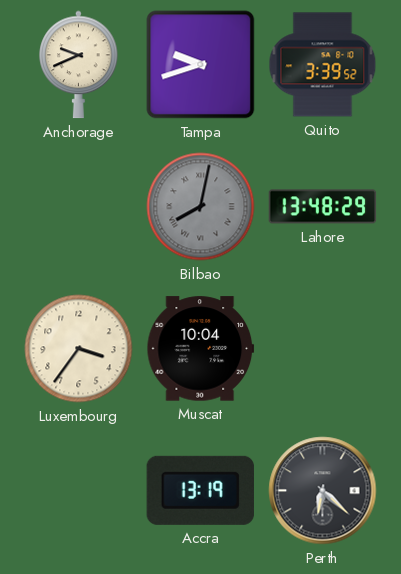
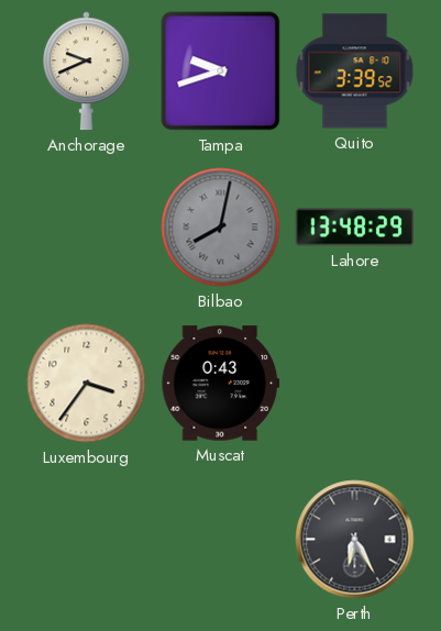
Muscat: 10:04 -> 0:43
Accra: 13:19 -> none
Perth: 6:22 -> 6:25
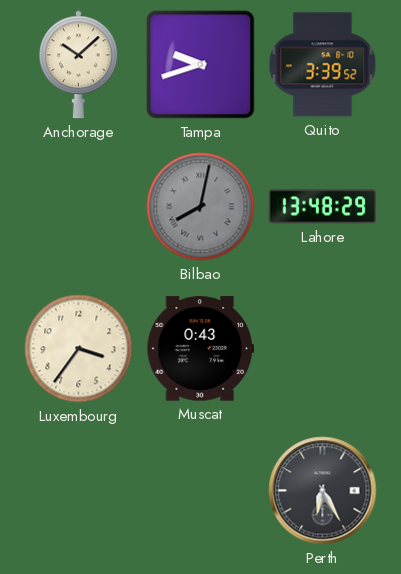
Anchorage: 9:41 -> 10:08
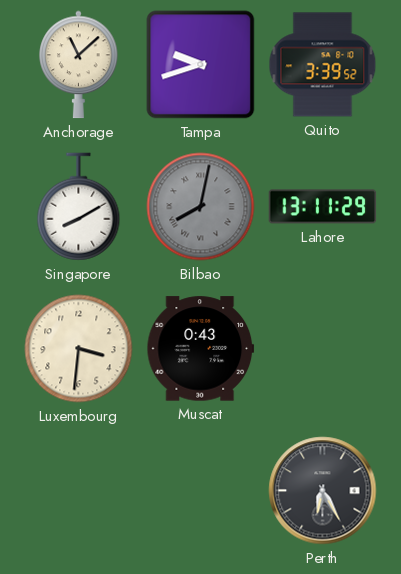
Anchorage: 10:08 -> 11:08
Singapore: none -> 8:10
Lahore: 13:48 -> 13:11
Luxembourg: 3:36 -> 3:31
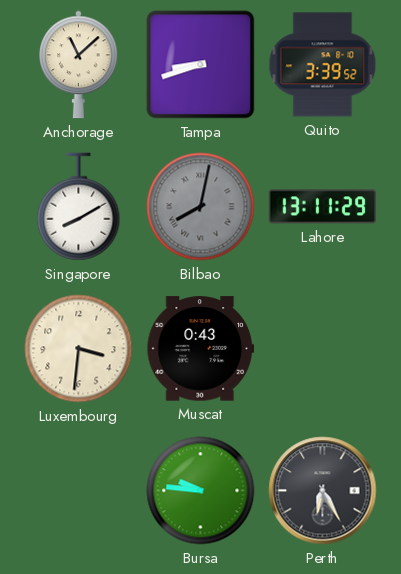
Tampa: 9:42 -> 8:42
Bursa: none -> 9:46
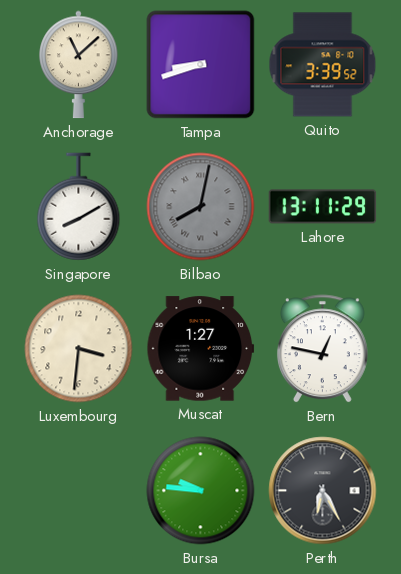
Muscat: 0:43 -> 1:27
Bern: none -> 12:47
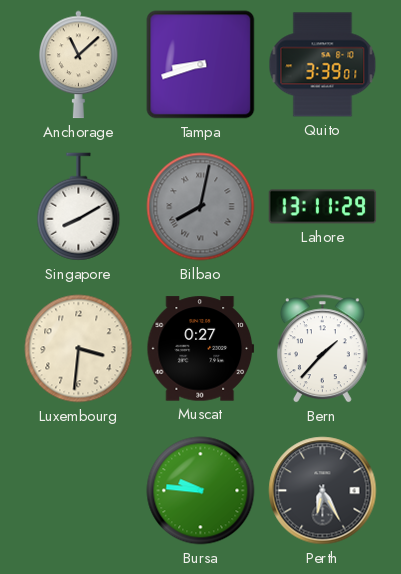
Quito: 3:39:52 -> 3:39:01
Muscat: 1:27 -> 0:27
Bern: 12:47 -> 1:37
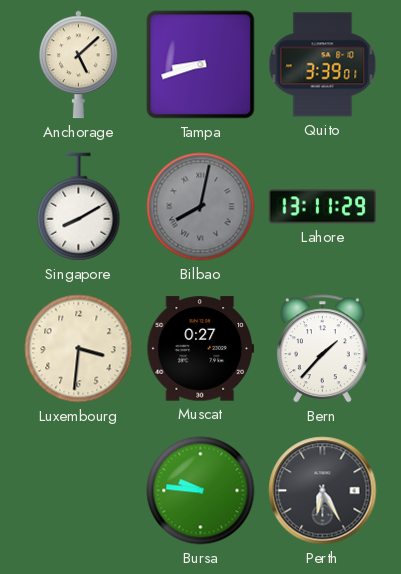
Anchorage: 11:08 -> 5:08
